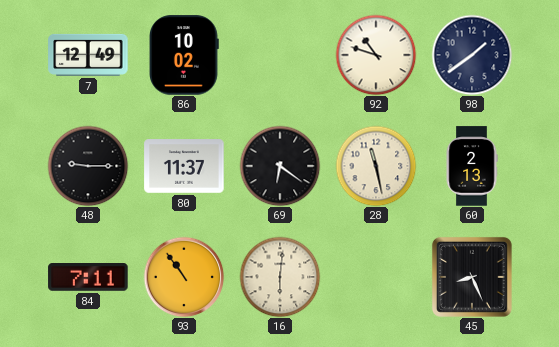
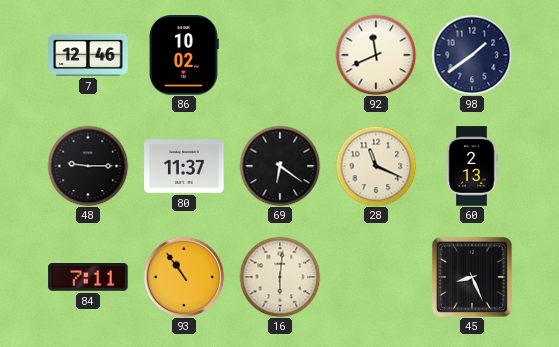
7: 12:49 -> 12:46
92: 10:48 -> 11:41
28: 11:28 -> 11:19
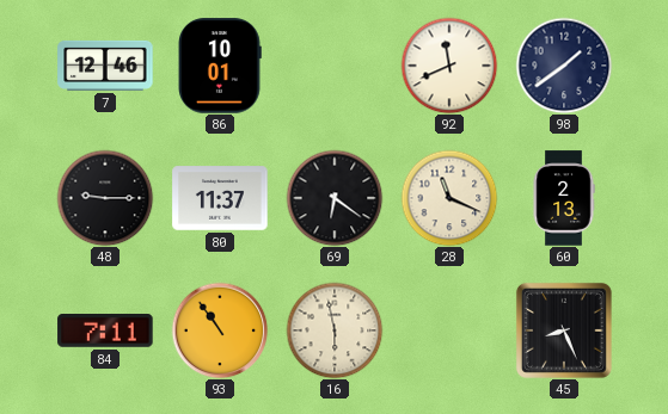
86: 10:02 -> 10:01
16: 6:01 -> 5:58
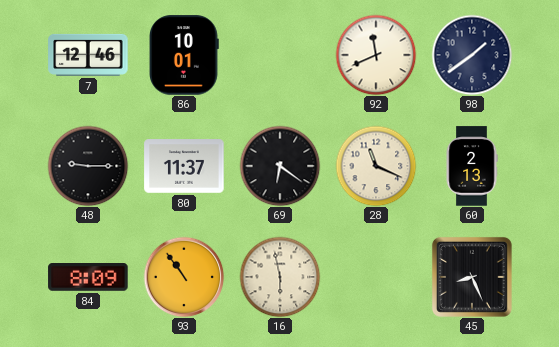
84: 7:11 -> 8:09
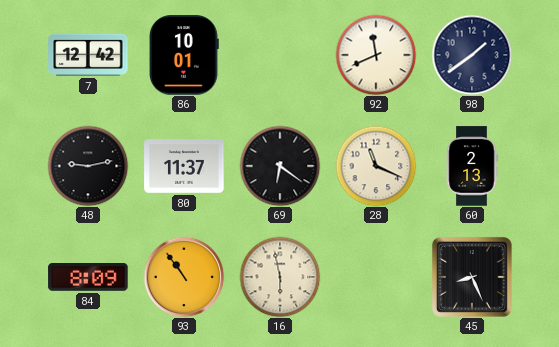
7: 12:46 -> 12:42
48: 9:15 -> 9:13
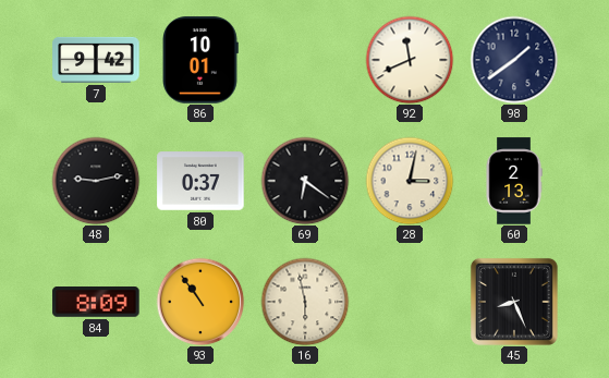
7: 12:42 -> 9:42
80: 11:37 -> 0:37
28: 11:19 -> 3:02
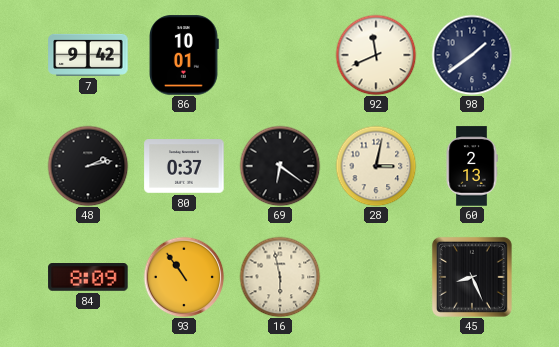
48: 9:13 -> 2:13
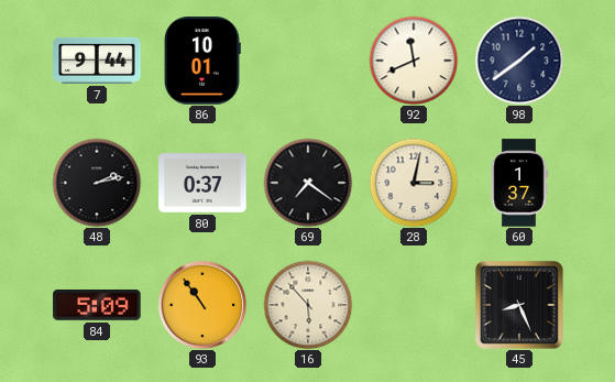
7: 9:42 -> 9:44
69: 6:21 -> 7:21
60: 2:13 -> 1:37
84: 8:09 -> 5:09
16: 5:58 -> 5:53
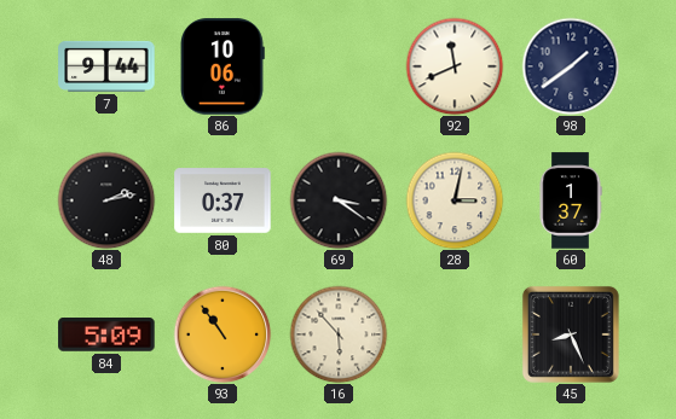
86: 10:01 -> 10:06
69: 7:21 -> 3:21
